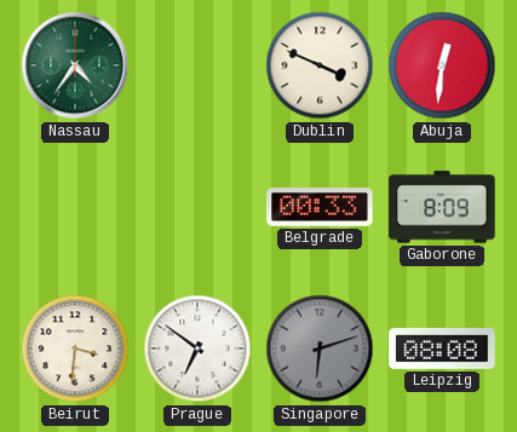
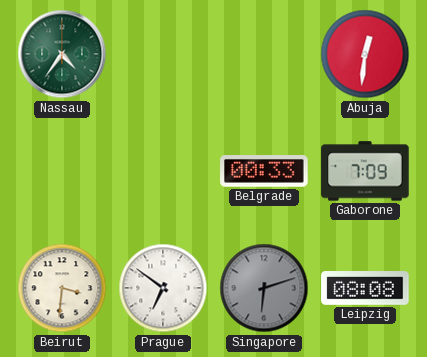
Dublin: 3:49 -> none
Gaborone: 8:09 -> 7:09
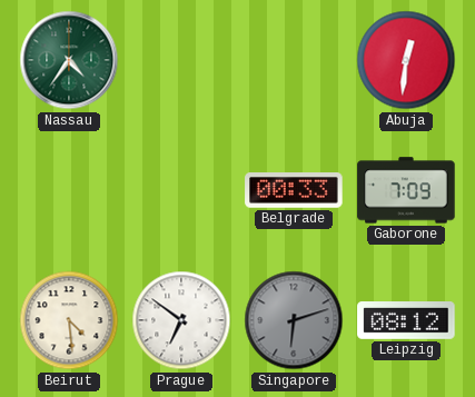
Beirut: 3:31 -> 4:29
Leipzig: 08:08 -> 08:12
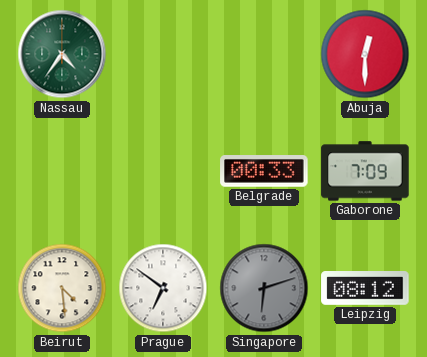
Abuja: 12:31 -> 12:30
